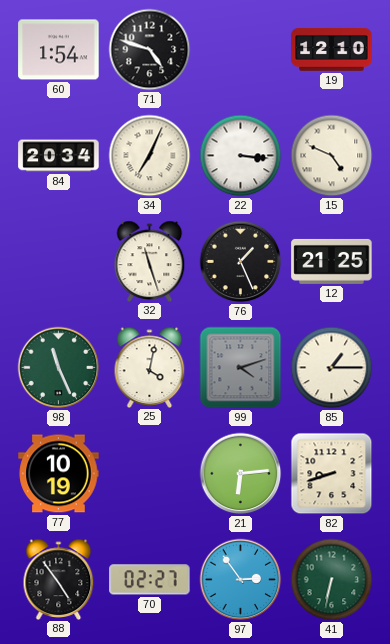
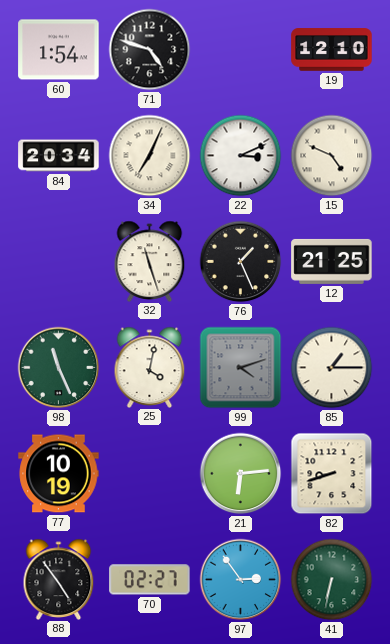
22: 3:16 -> 3:11
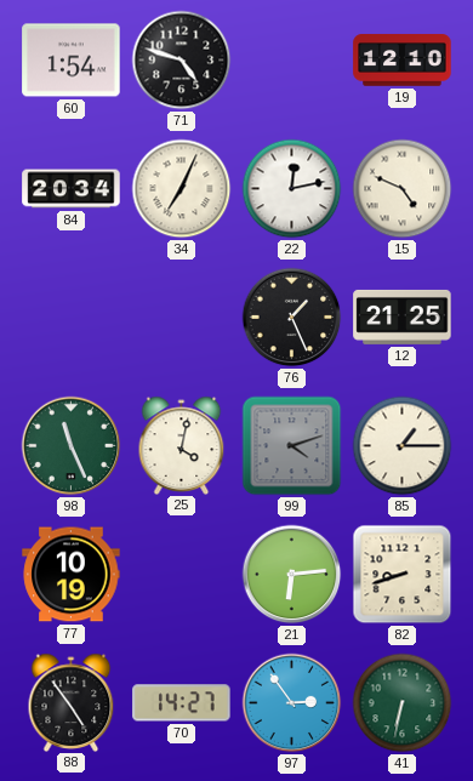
22: 3:11 -> 12:13
32: 11:27 -> none
70: 02:27 -> 14:27
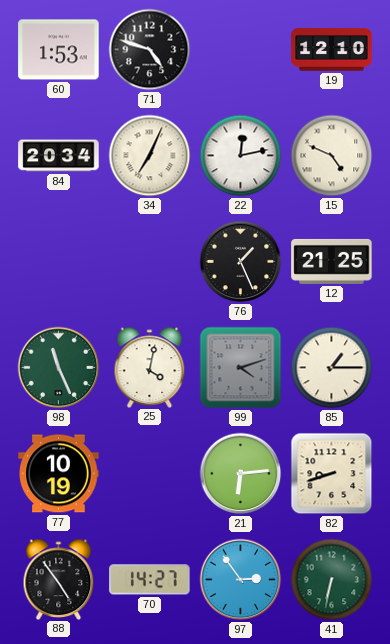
60: 1:54 -> 1:53
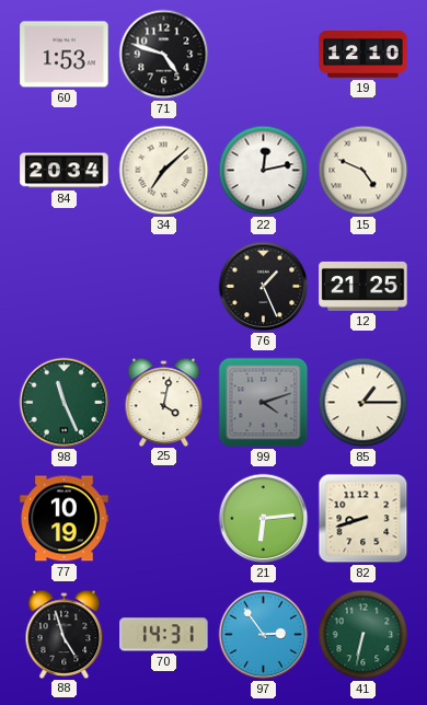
34: 7:04 -> 7:08
88: 4:54 -> 4:57
70: 14:27 -> 14:31
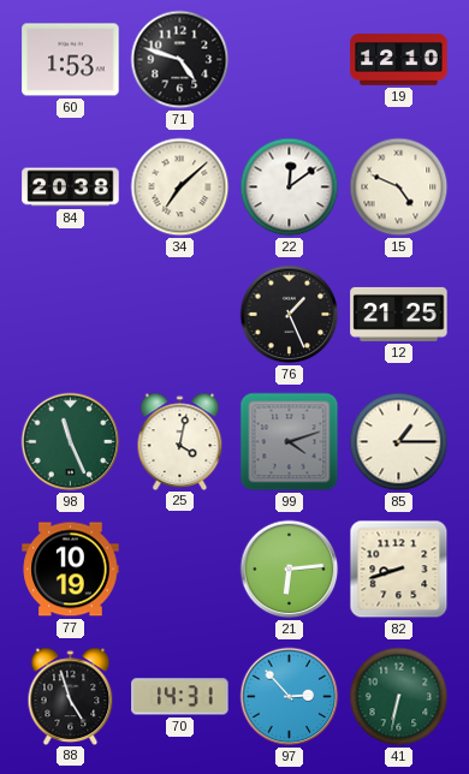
84: 20:34 -> 20:38
22: 12:13 -> 12:09
97: 2:54 -> 2:53
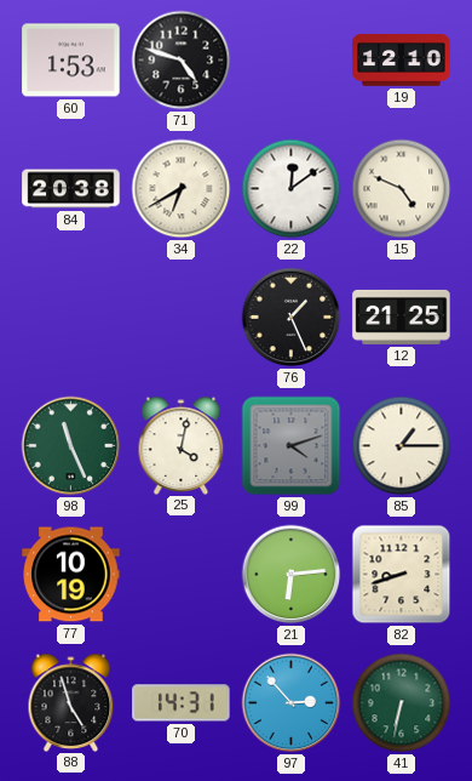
34: 7:08 -> 6:40
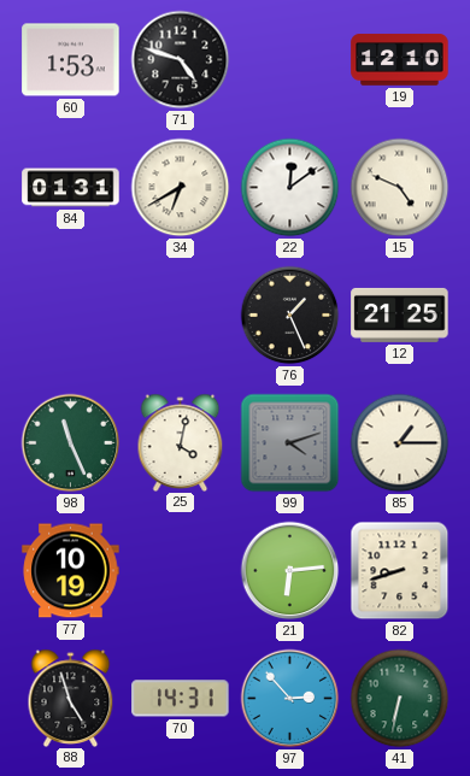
84: 20:38 -> 01:31
